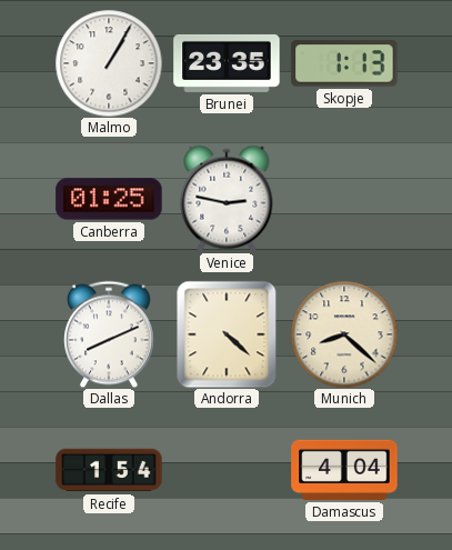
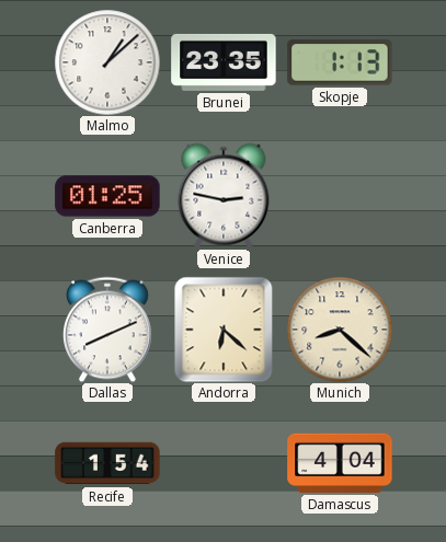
Malmo: 1:05 -> 1:08
Andorra: 4:22 -> 6:22
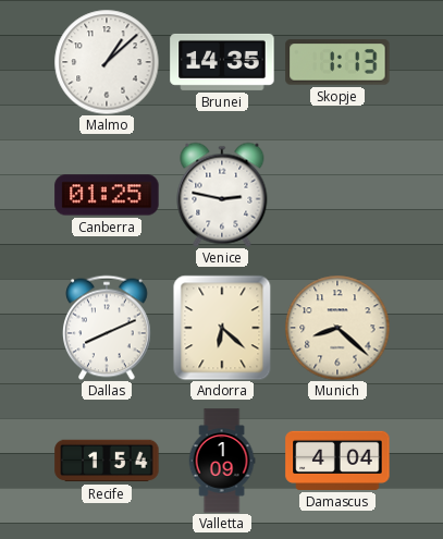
Brunei: 23:35 -> 14:35
Valletta: none -> 1:09
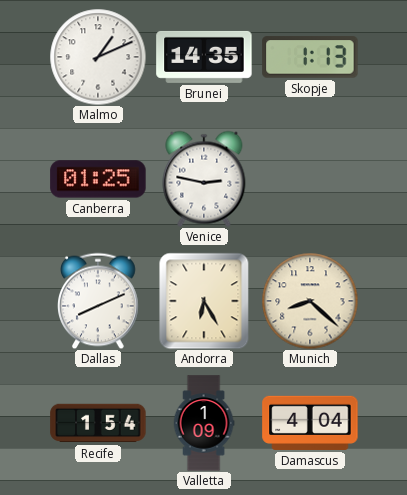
Malmo: 1:08 -> 1:11
Andorra: 6:22 -> 6:25
